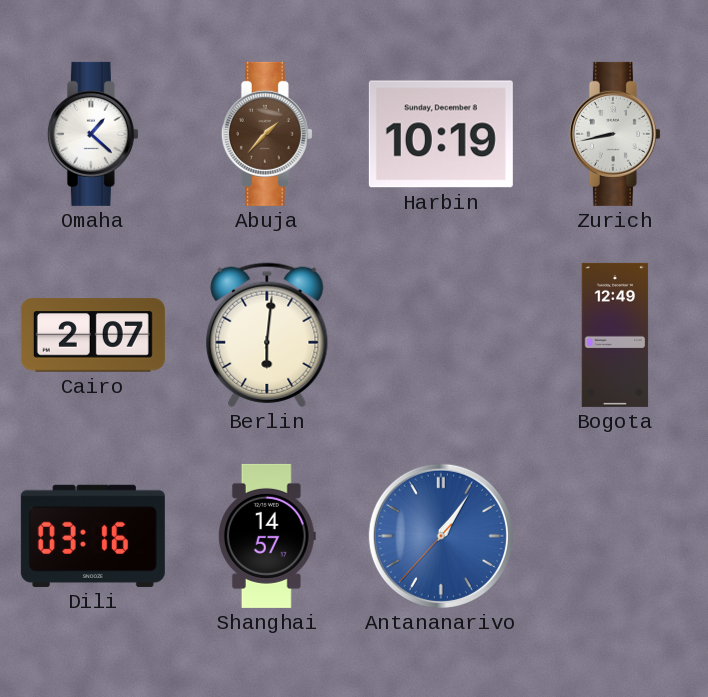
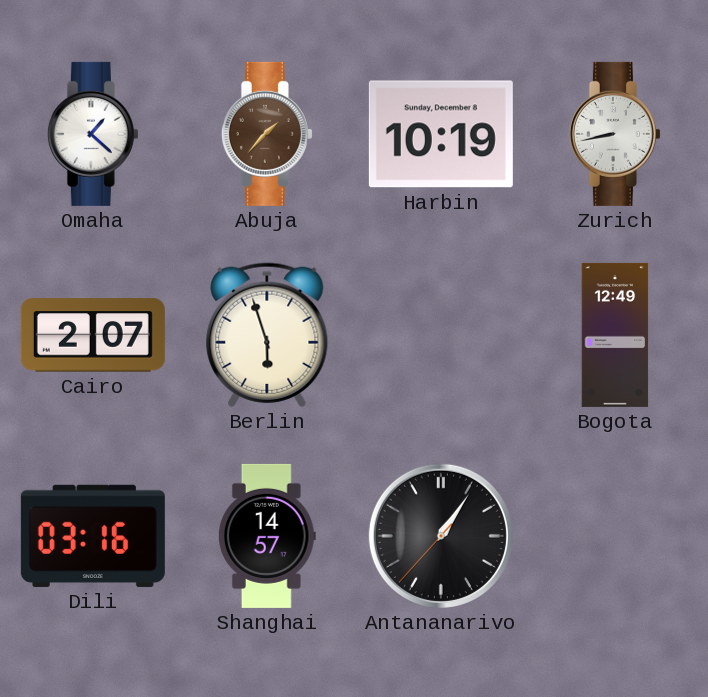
Berlin: 6:01 -> 5:57
Antananarivo dial: blue -> black
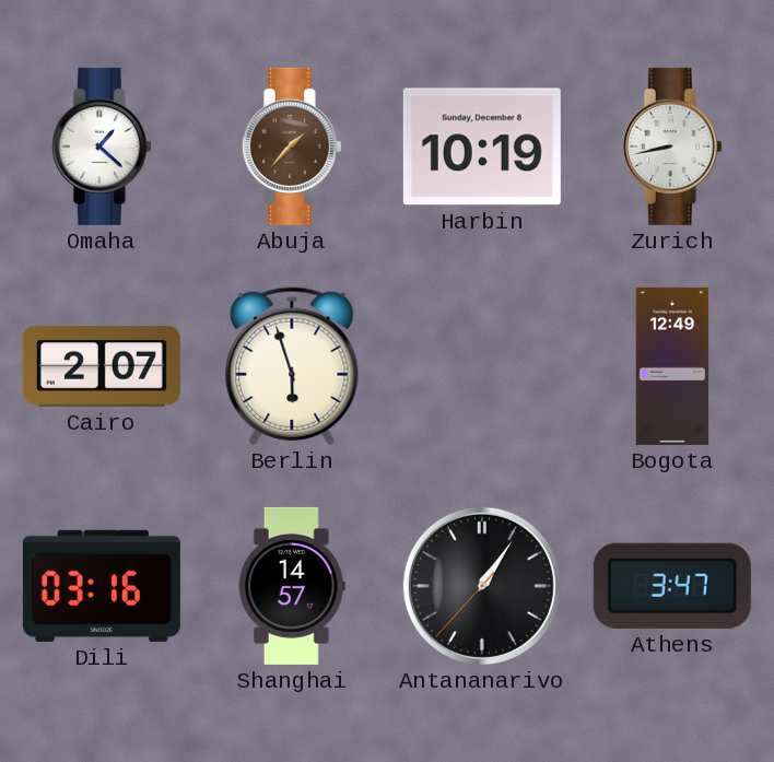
Athens: none -> 3:47
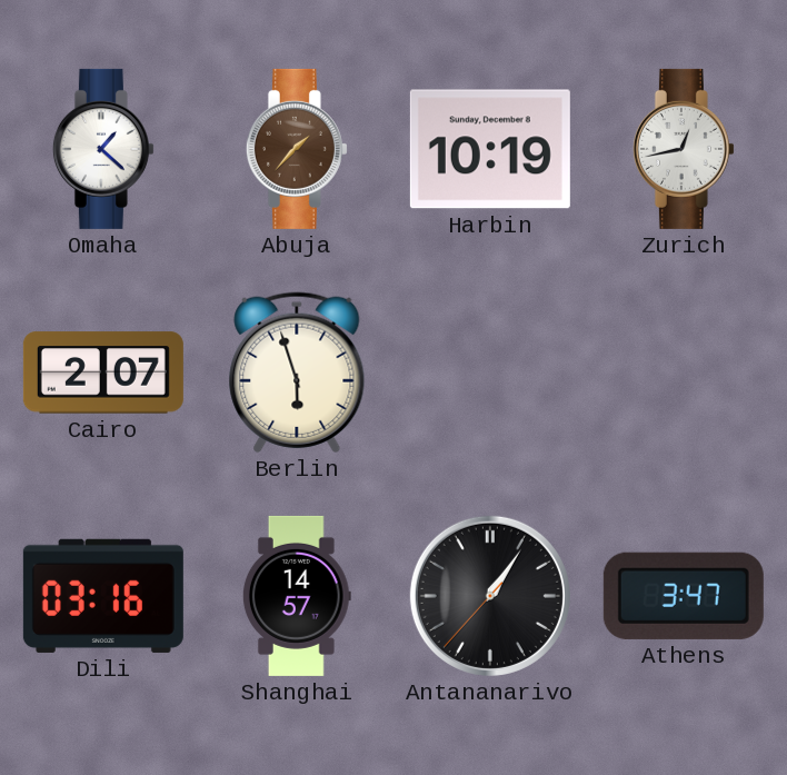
Zurich: 8:43 -> 12:43
Bogota: 12:49 -> none
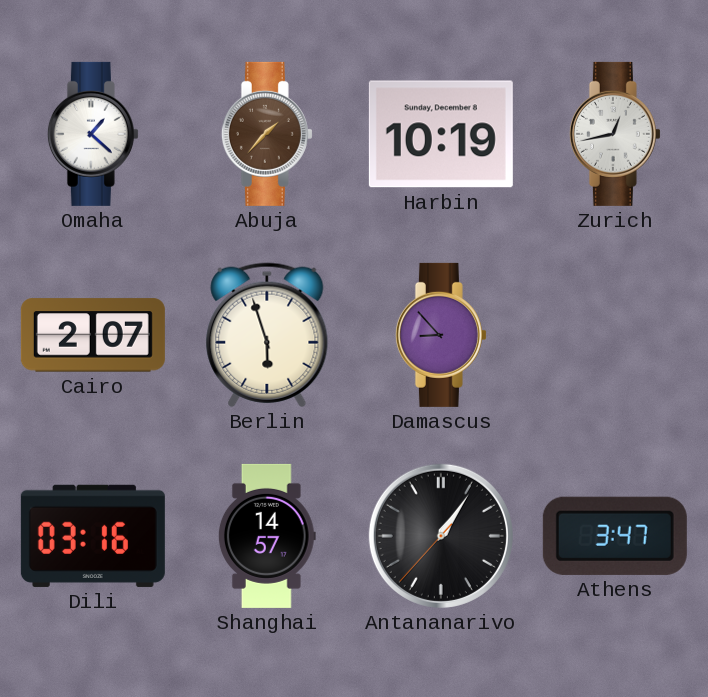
Damascus: none -> 8:53
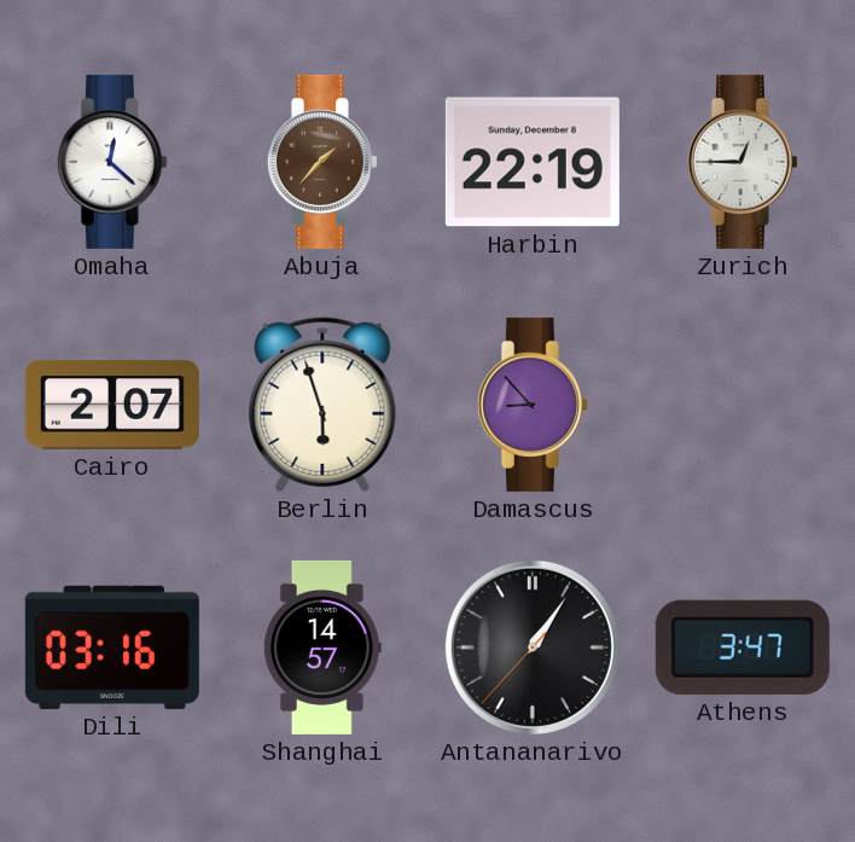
Omaha: 1:22 -> 12:22
Harbin: 10:19 -> 22:19
Zurich: 12:43 -> 12:45
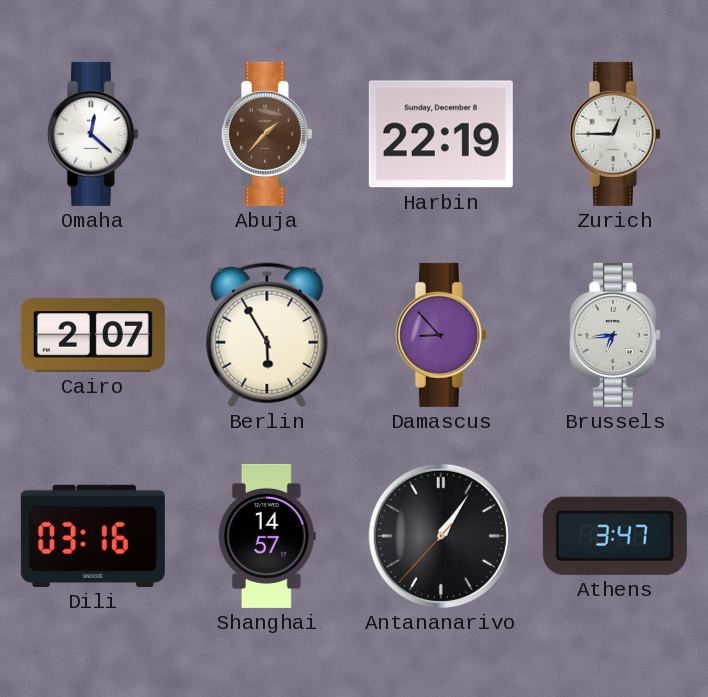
Berlin: 5:57 -> 5:55
Brussels: none -> 6:44
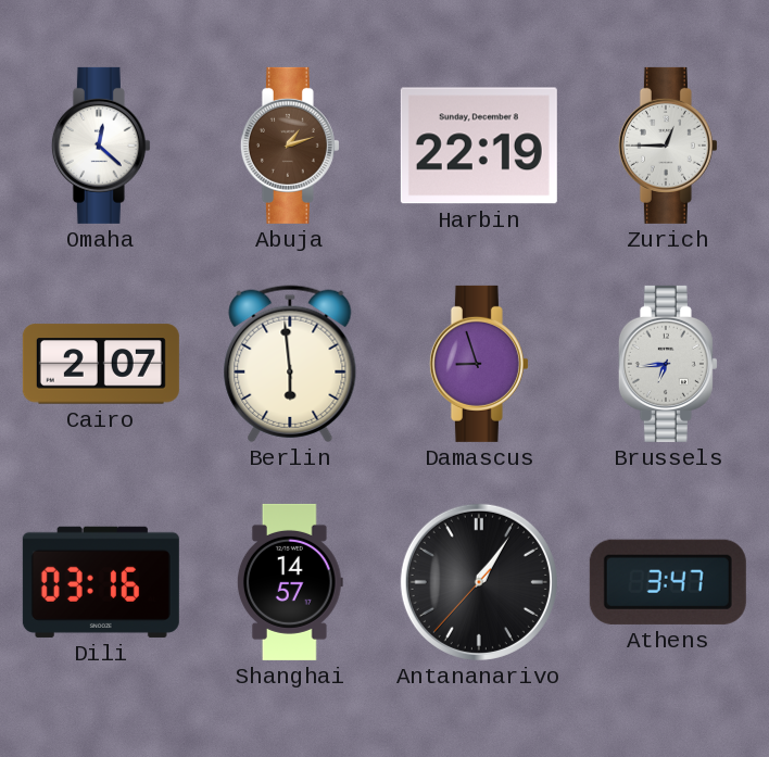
Abuja: 1:37 -> 1:12
Berlin: 5:55 -> 5:59
Damascus: 8:53 -> 8:57
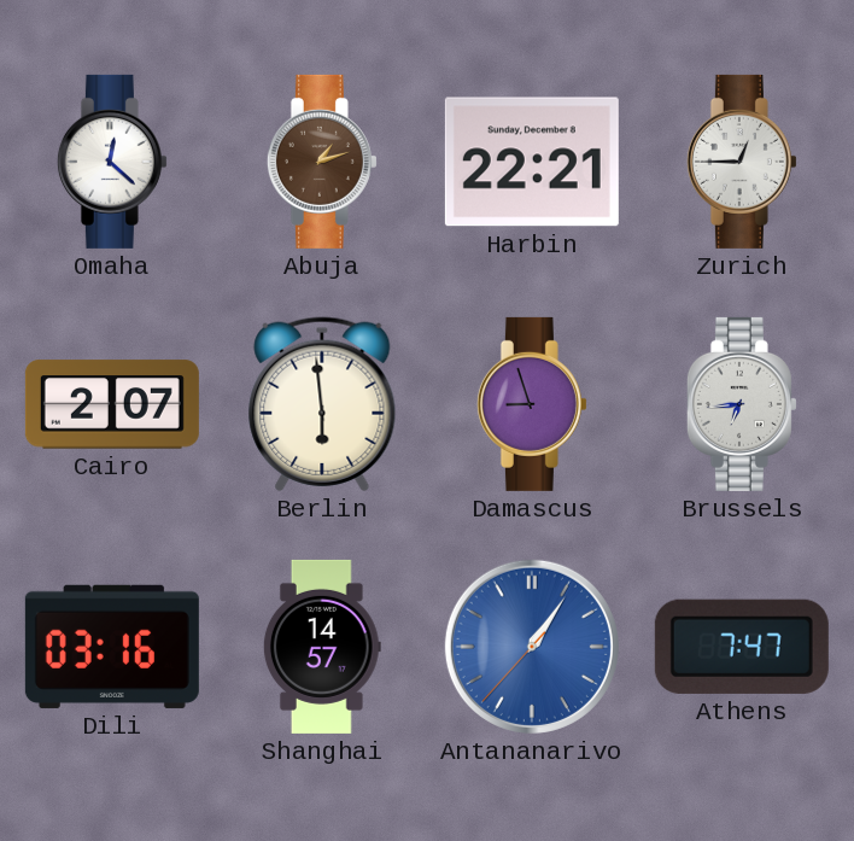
Harbin: 22:19 -> 22:21
Antananarivo dial: black -> blue
Athens: 3:47 -> 7:47
